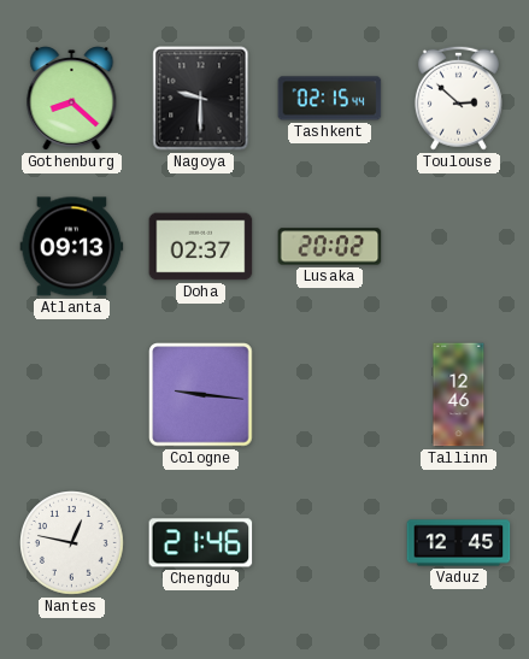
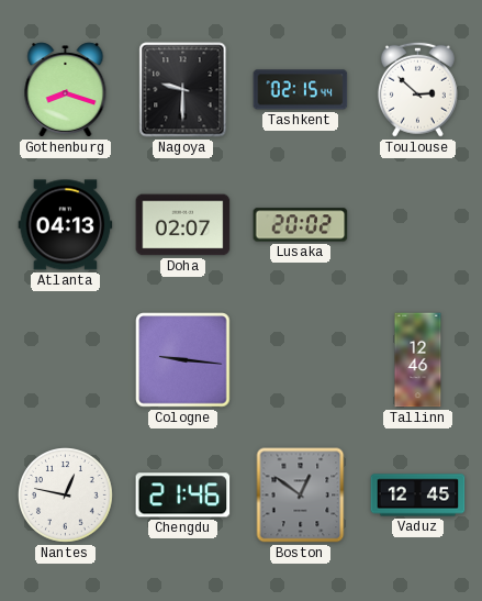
Gothenburg: 8:22 -> 8:18
Atlanta: 09:13 -> 04:13
Doha: 02:37 -> 02:07
Boston: none -> 12:51
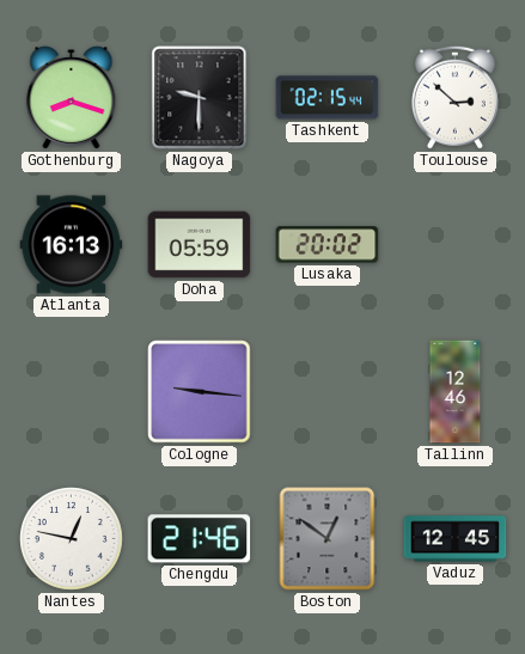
Atlanta: 04:13 -> 16:13
Doha: 02:07 -> 05:59
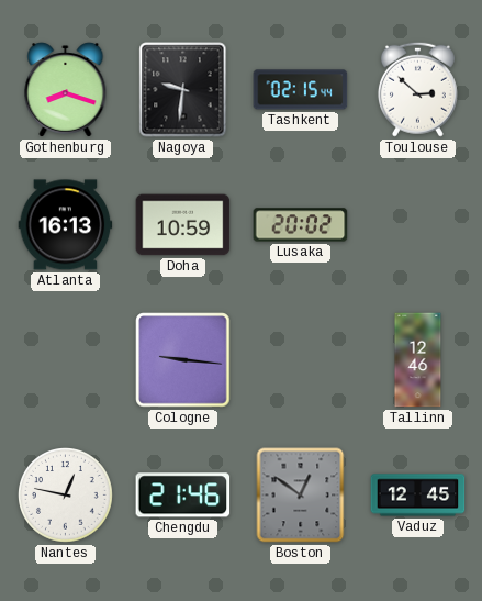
Nagoya: 9:30 -> 9:31
Doha: 05:59 -> 10:59
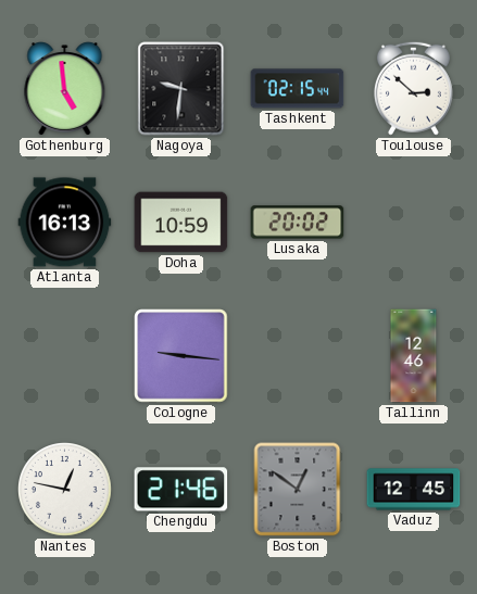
Gothenburg: 8:18 -> 4:59
